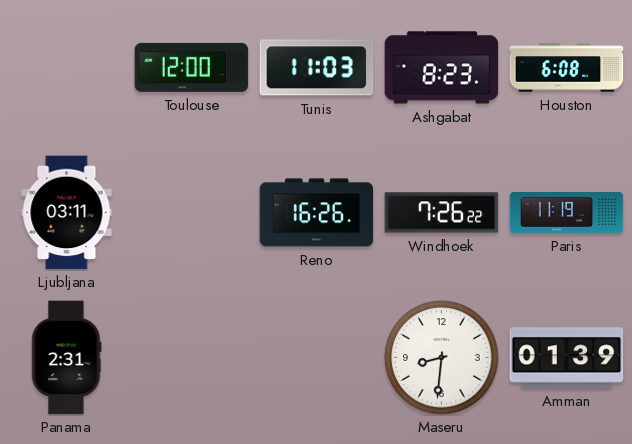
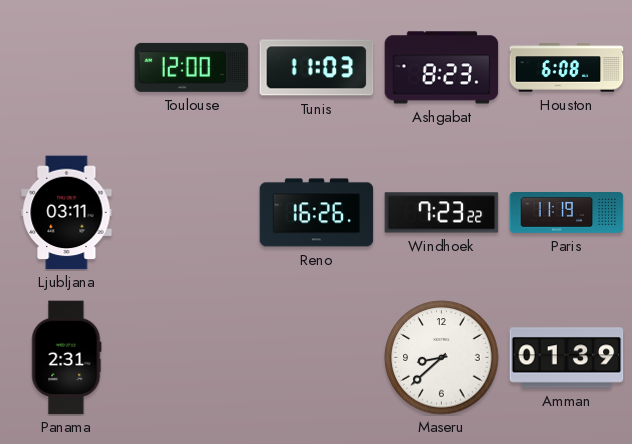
Windhoek: 7:26 -> 7:23
Maseru: 8:31 -> 8:38
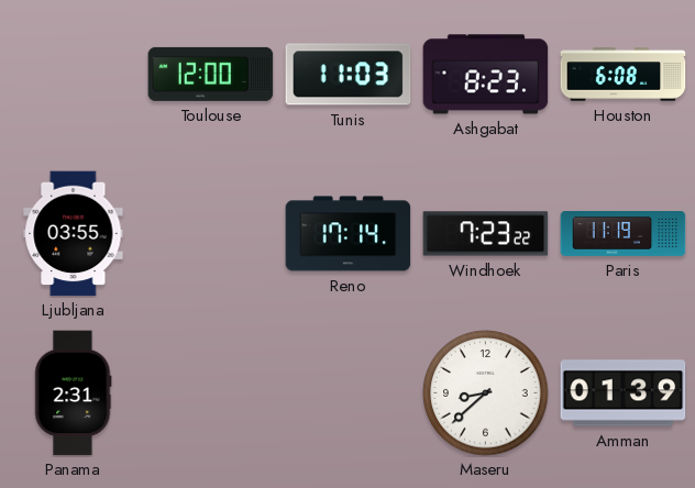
Ljubljana: 03:11 -> 03:55
Reno: 16:26 -> 17:14
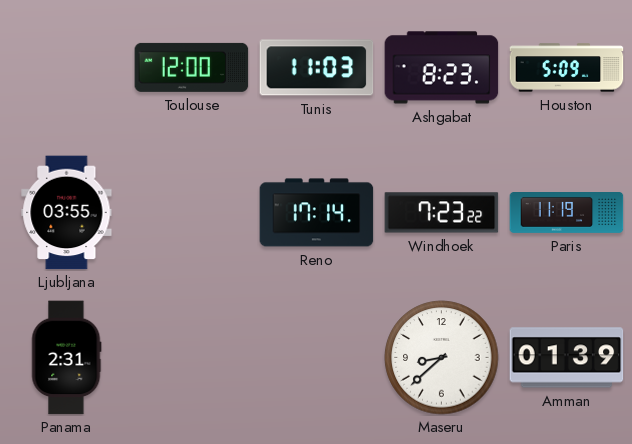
Houston: 6:08 -> 5:09
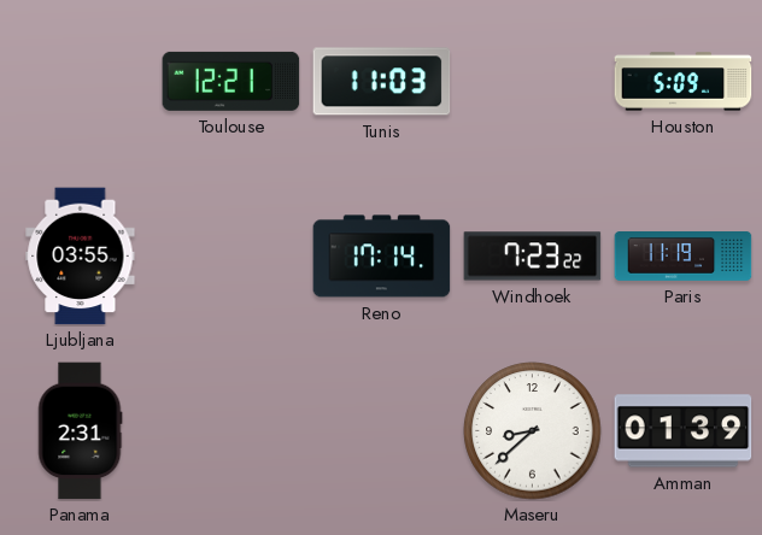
Toulouse: 12:00 -> 12:21
Ashgabat: 8:23 -> none
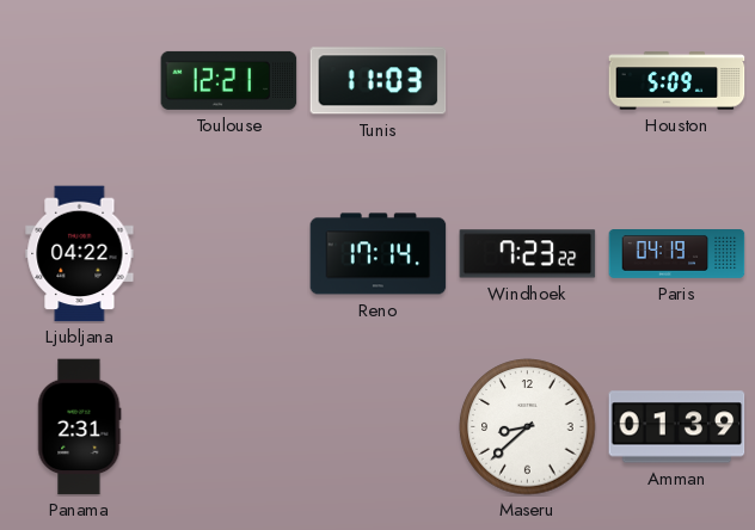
Ljubljana: 03:55 -> 04:22
Paris: 11:19 -> 04:19
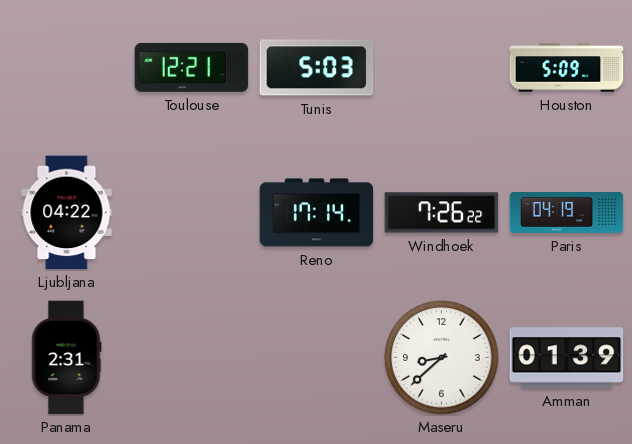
Tunis: 11:03 -> 5:03
Windhoek: 7:23 -> 7:26
